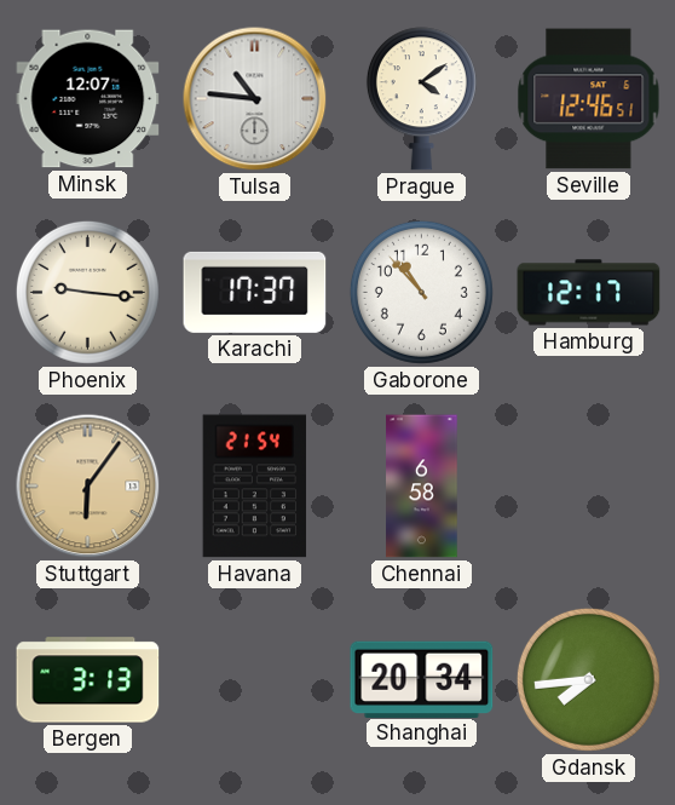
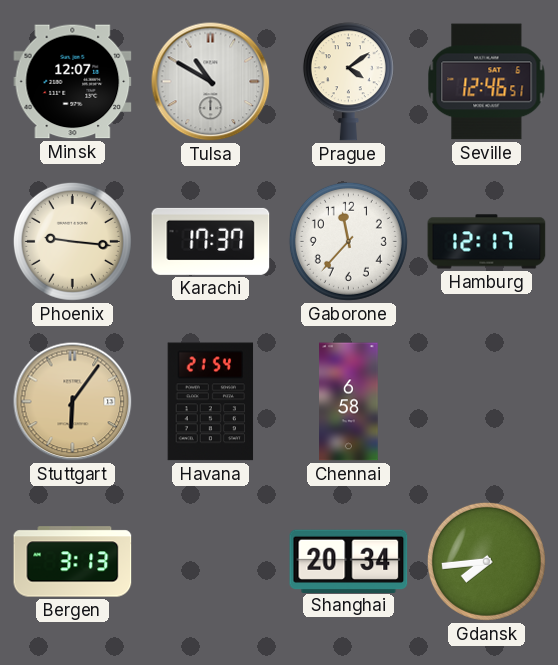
Tulsa: 10:46 -> 10:50
Gaborone: 10:53 -> 11:37
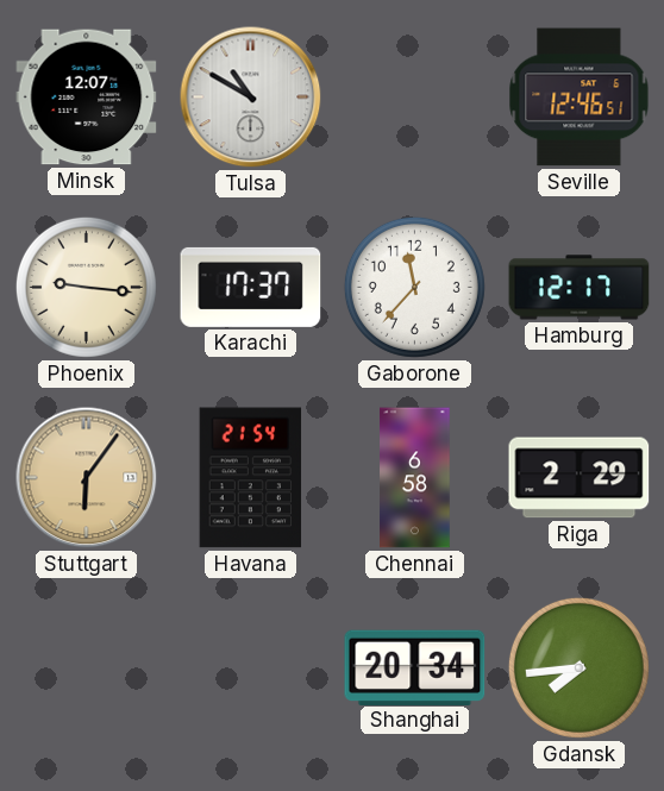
Prague: 4:09 -> none
Riga: none -> 2:29
Bergen: 3:13 -> none
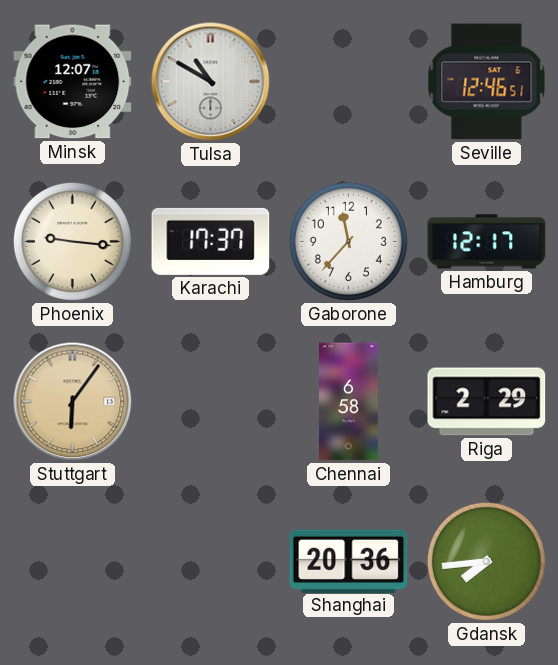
Havana: 21:54 -> none
Shanghai: 20:34 -> 20:36
